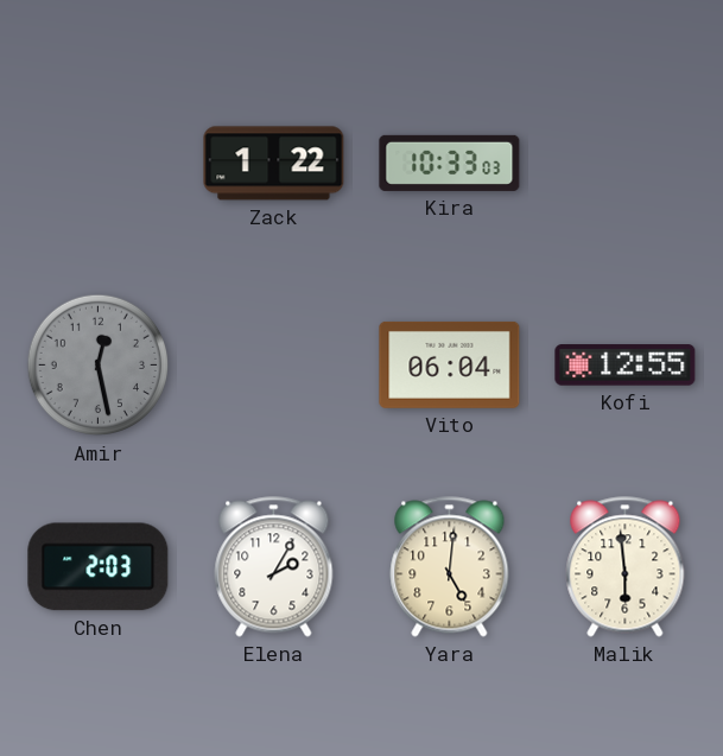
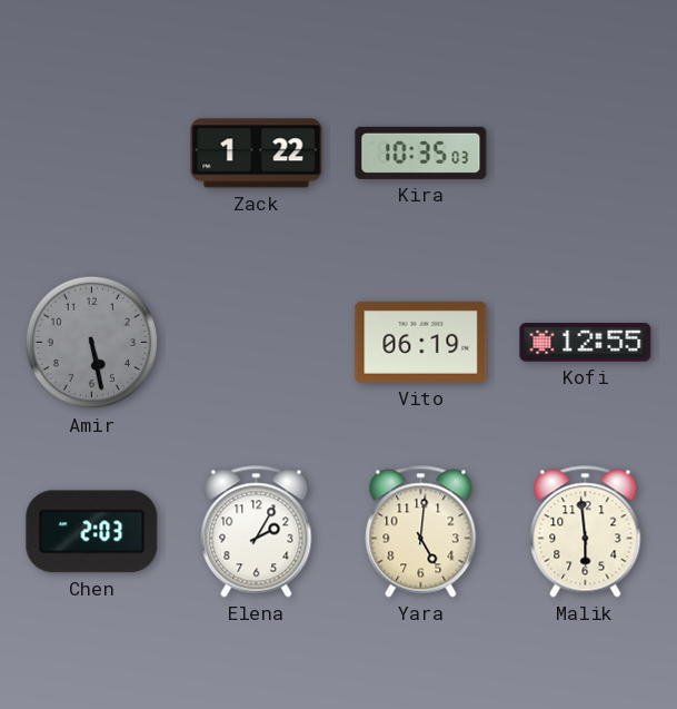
Kira: 10:33 -> 10:35
Amir: 12:28 -> 5:28
Vito: 06:04 -> 06:19
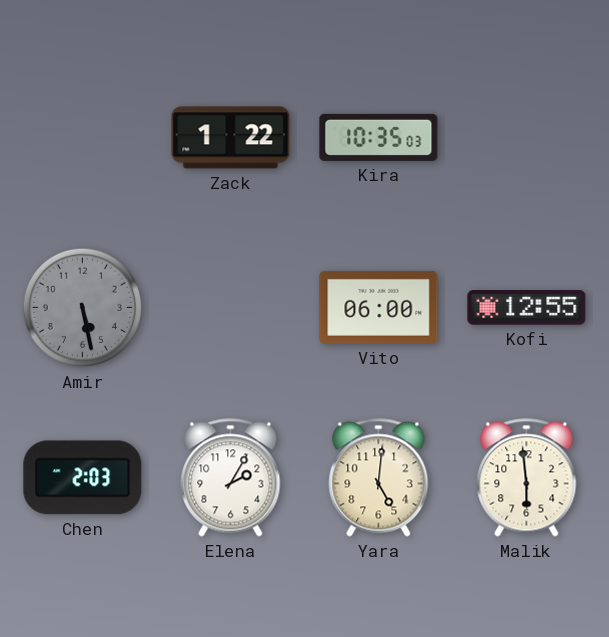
Vito: 06:19 -> 06:00
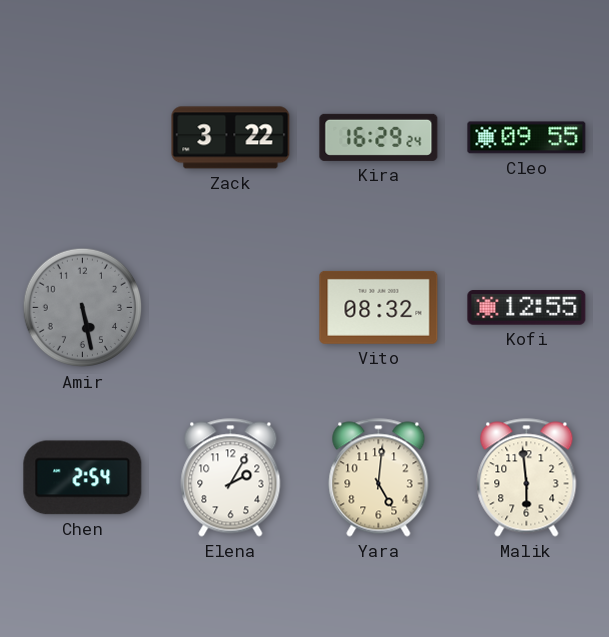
Zack: 1:22 -> 3:22
Kira: 10:35 -> 16:29
Cleo: none -> 09:55
Vito: 06:00 -> 08:32
Chen: 2:03 -> 2:54
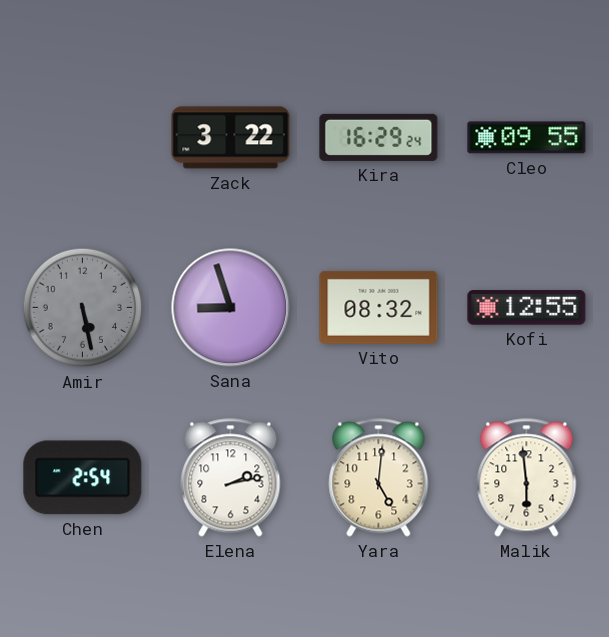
Sana: none -> 8:57
Elena: 2:05 -> 2:13
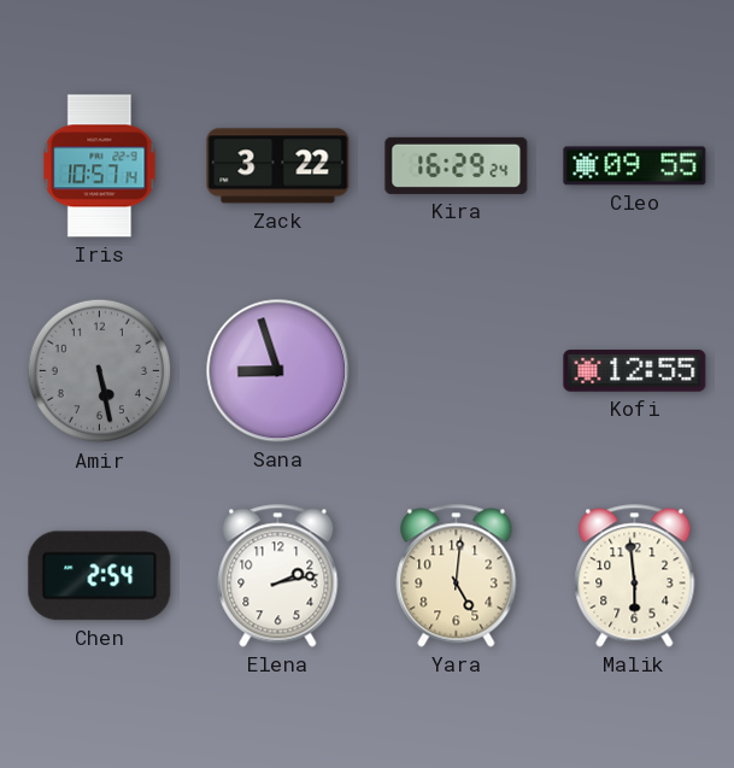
Iris: none -> 10:57
Vito: 08:32 -> none
